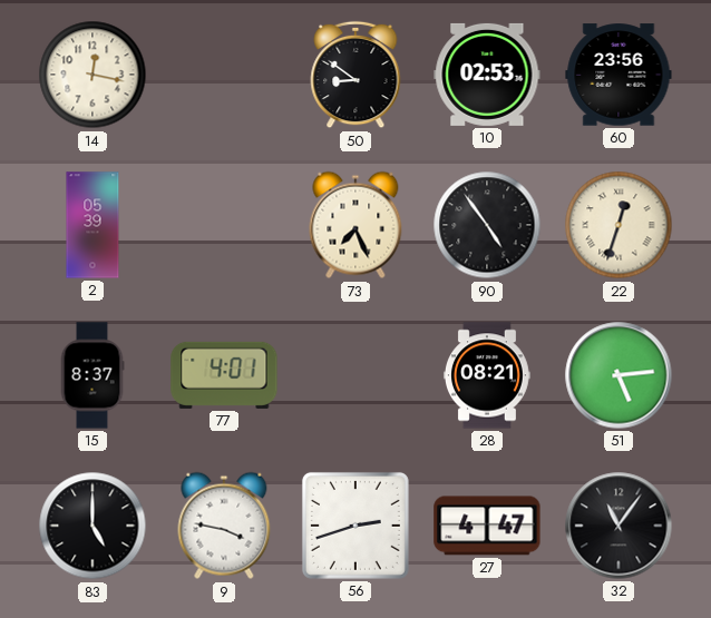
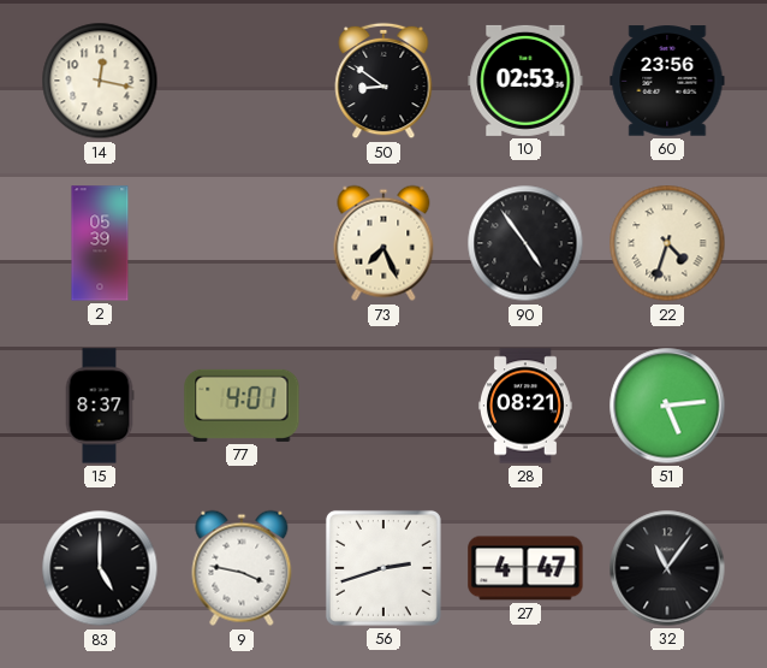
22: 12:33 -> 4:33
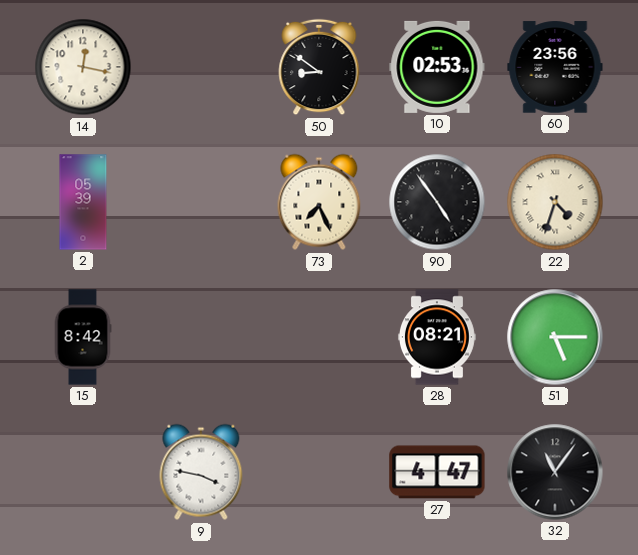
15: 8:37 -> 8:42
77: 4:01 -> none
51: 5:14 -> 5:15
83: 5:00 -> none
56: 2:42 -> none
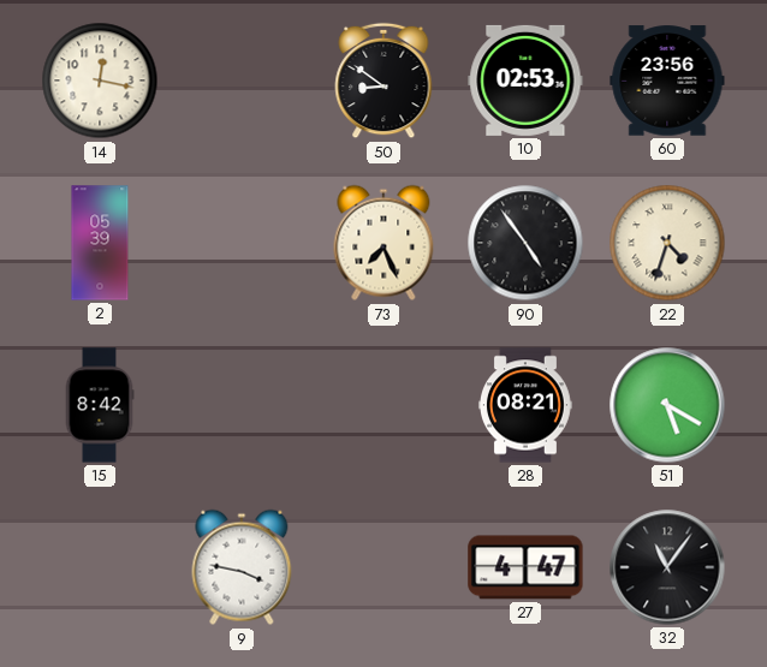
51: 5:15 -> 5:20
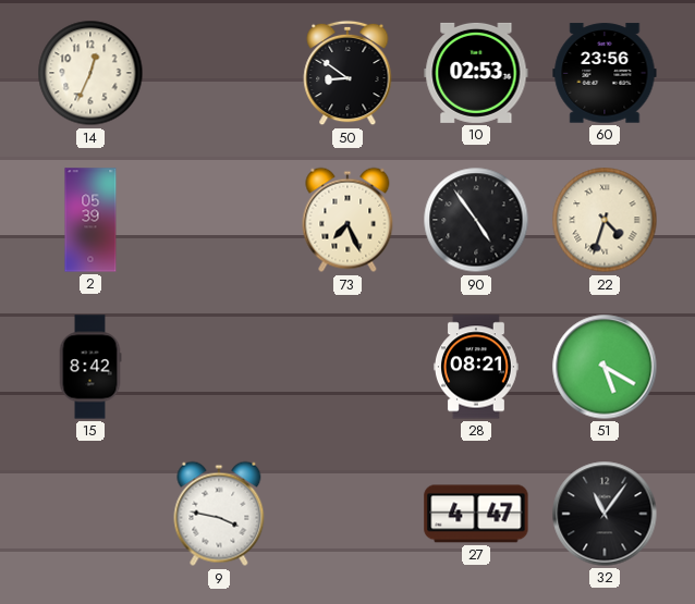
14: 12:17 -> 12:34
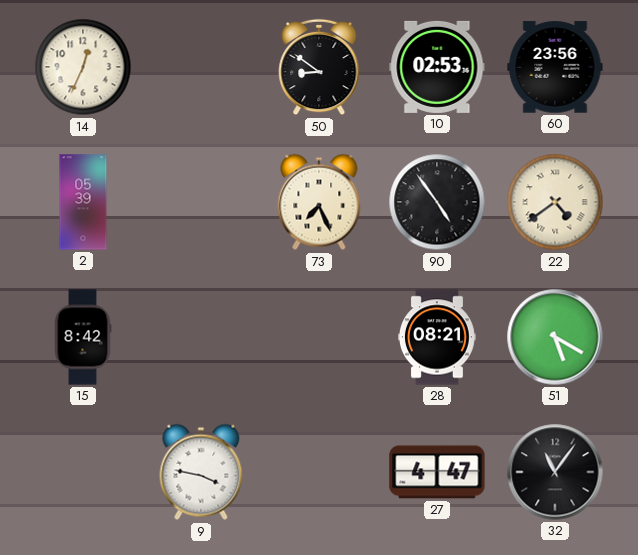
22: 4:33 -> 4:39
